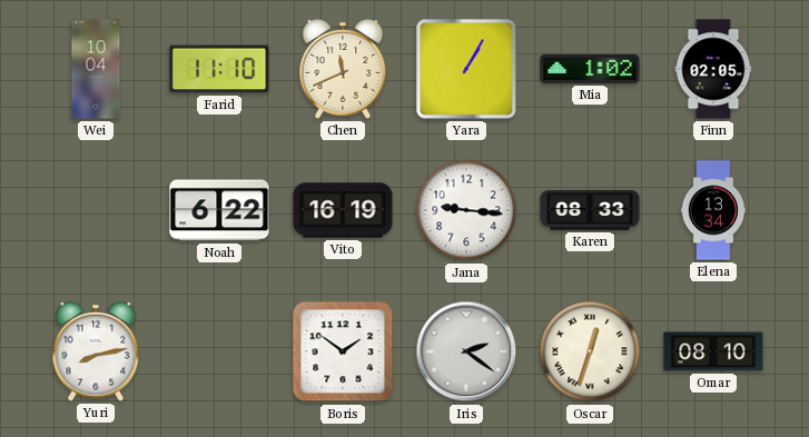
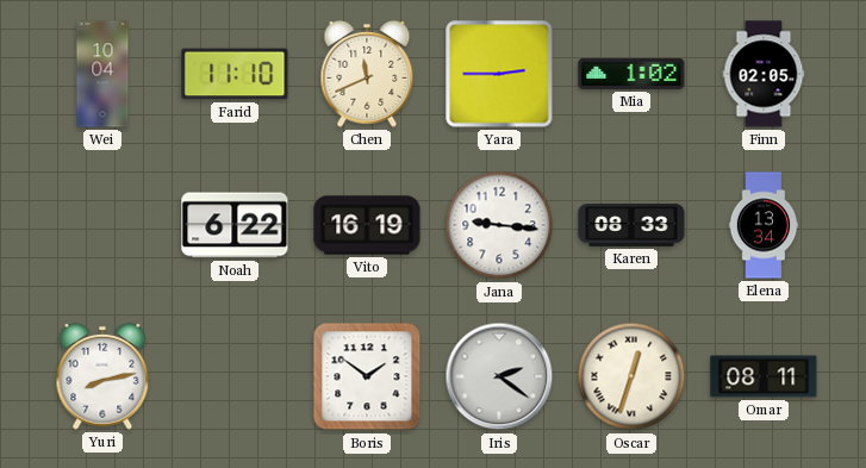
Yara: 1:05 -> 2:45
Omar: 08:10 -> 08:11
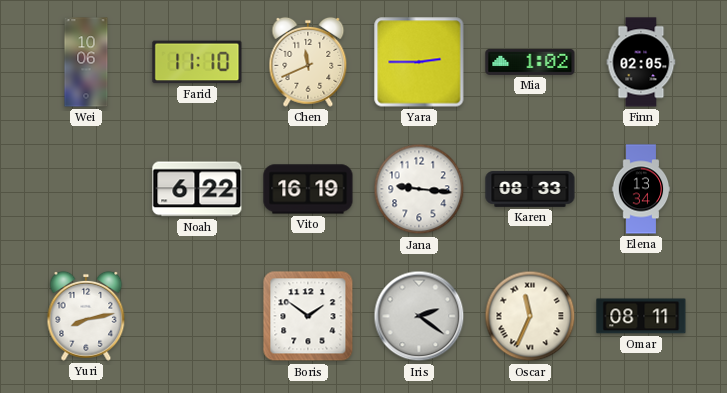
Wei: 10:04 -> 10:06
Oscar: 12:33 -> 11:34
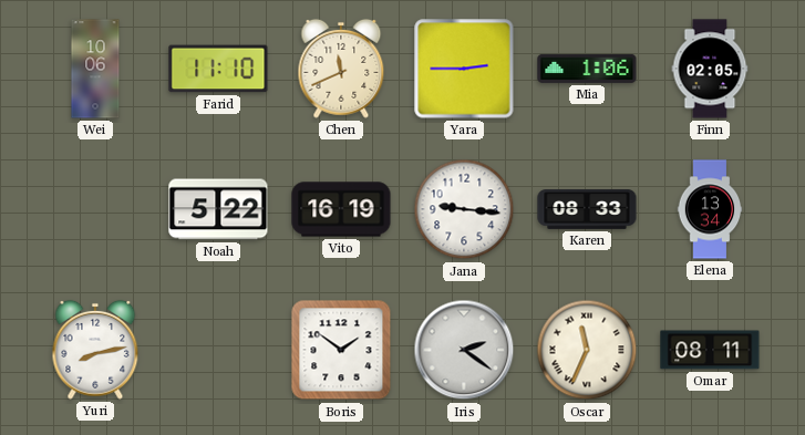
Mia: 1:02 -> 1:06
Noah: 6:22 -> 5:22
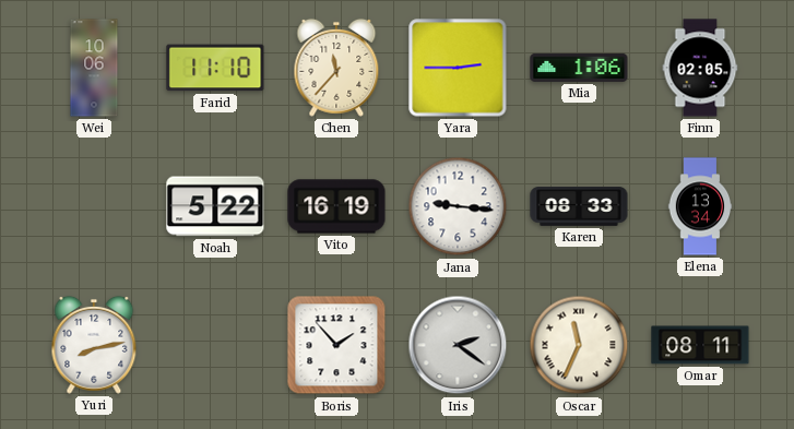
Chen: 11:41 -> 11:37
Boris: 1:51 -> 1:53
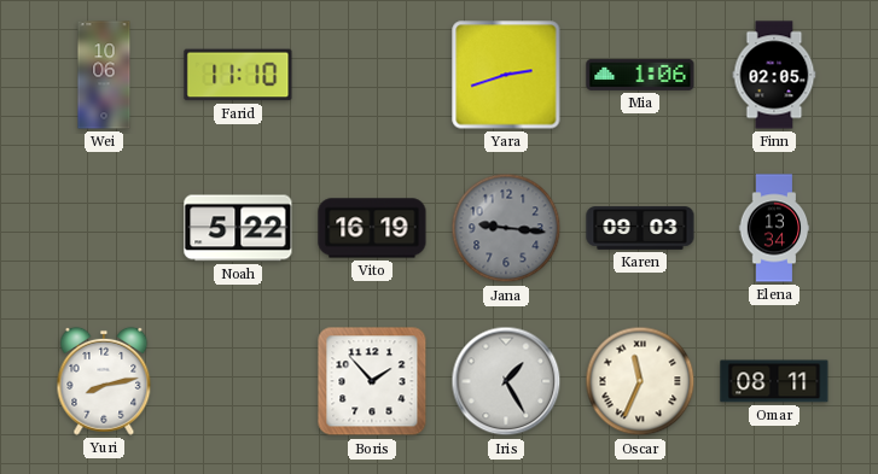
Chen: 11:37 -> none
Yara: 2:45 -> 2:42
Jana dial: white -> grey
Karen: 08:33 -> 09:03
Iris: 2:21 -> 1:25
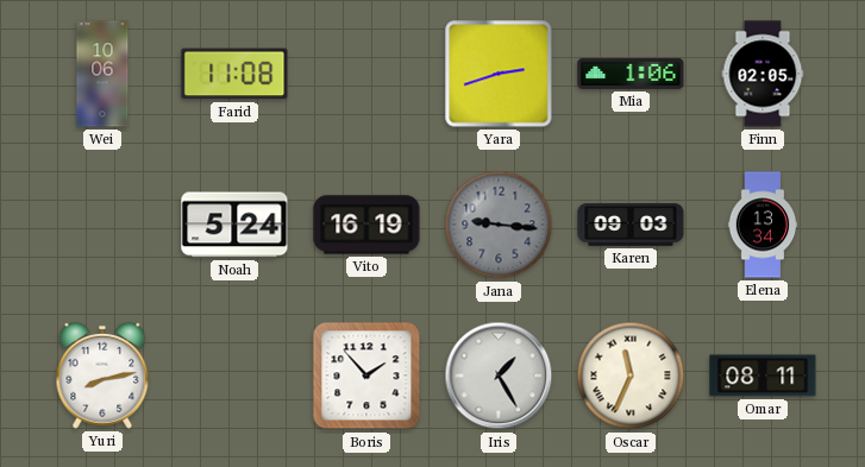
Farid: 11:10 -> 11:08
Noah: 5:22 -> 5:24
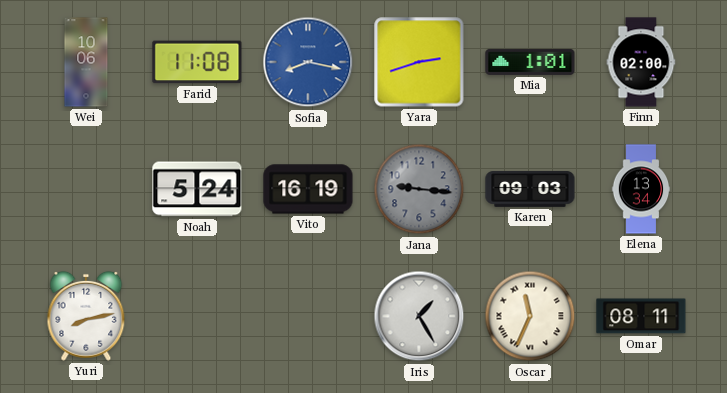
Sofia: none -> 8:17
Mia: 1:06 -> 1:01
Finn: 02:05 -> 02:00
Boris: 1:53 -> none
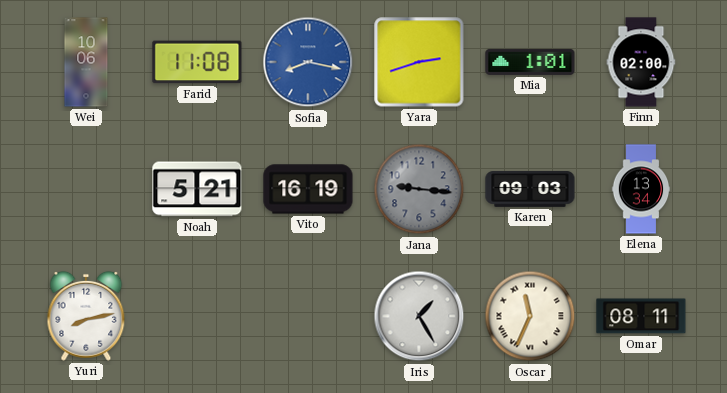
Noah: 5:24 -> 5:21
